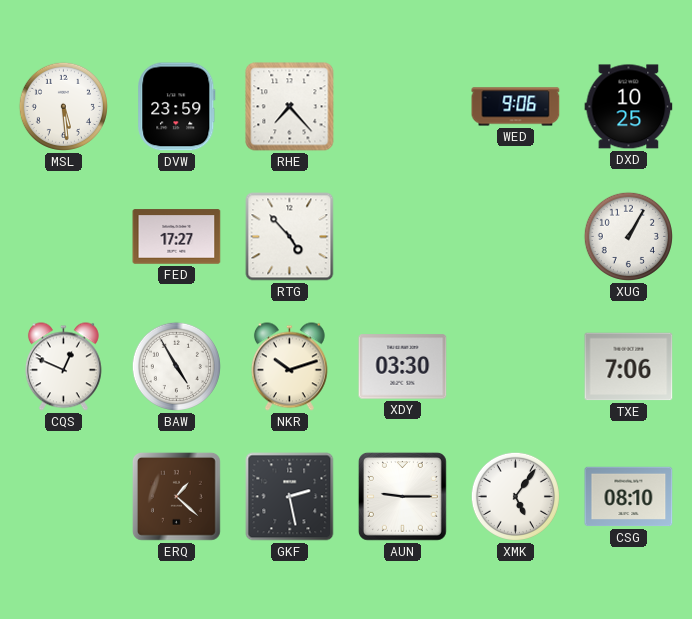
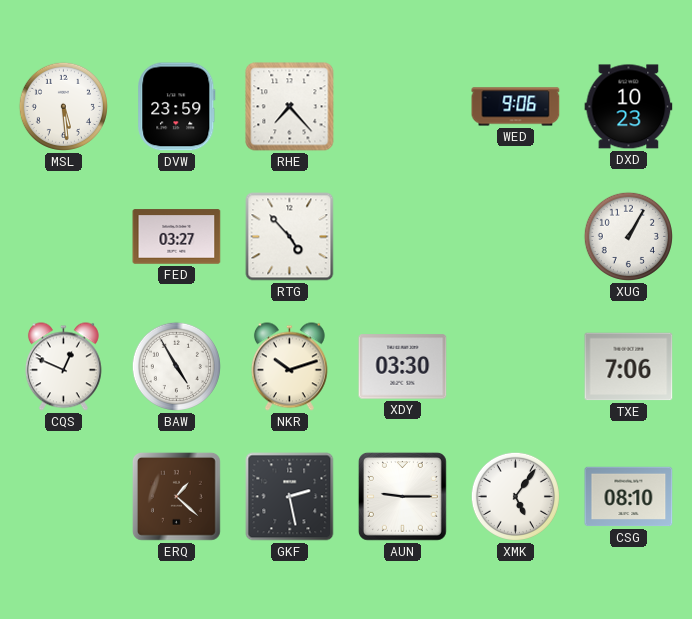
DXD: 10:25 -> 10:23
FED: 17:27 -> 03:27
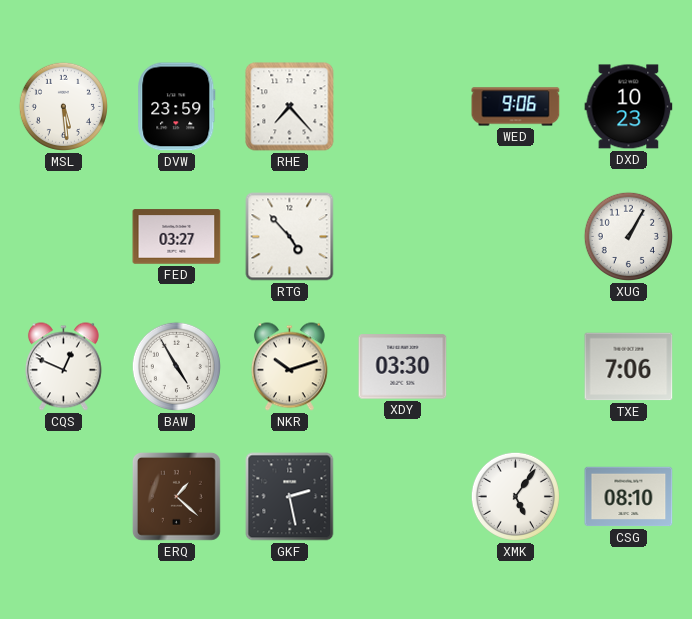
AUN: 9:15 -> none
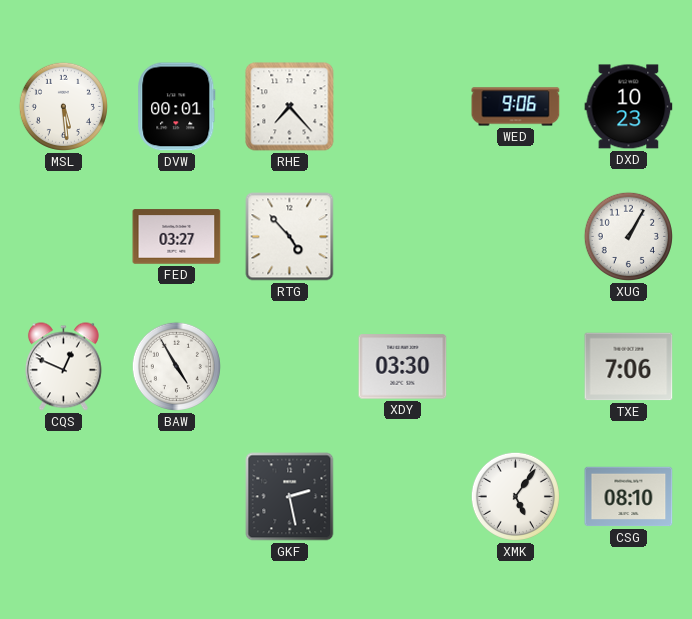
DVW: 23:59 -> 00:01
NKR: 10:12 -> none
ERQ: 1:22 -> none
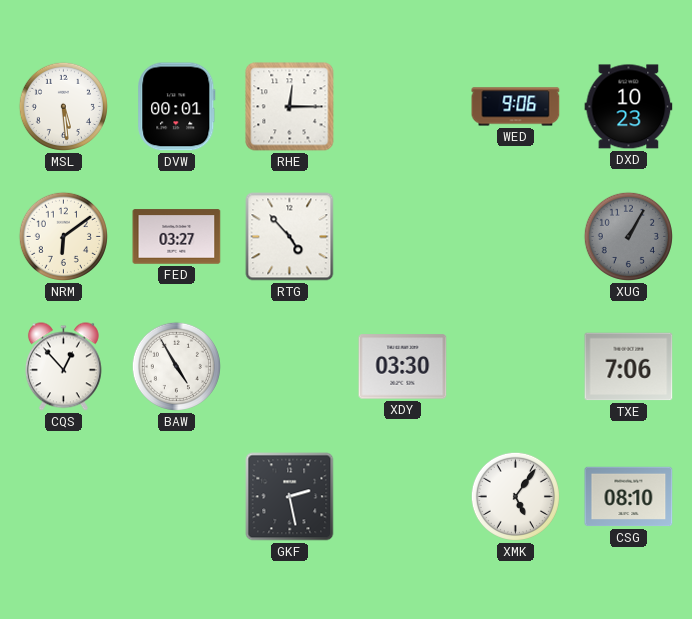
RHE: 7:23 -> 12:15
NRM: none -> 6:09
XUG dial: white -> grey
CQS: 12:49 -> 12:53
